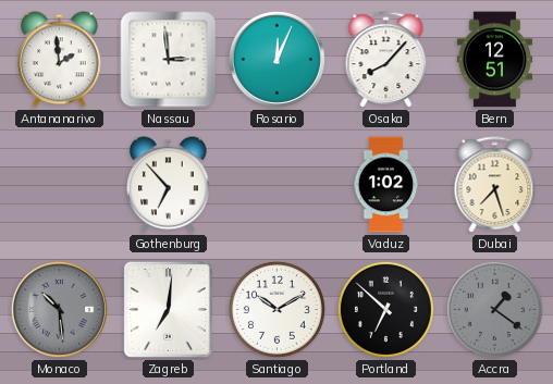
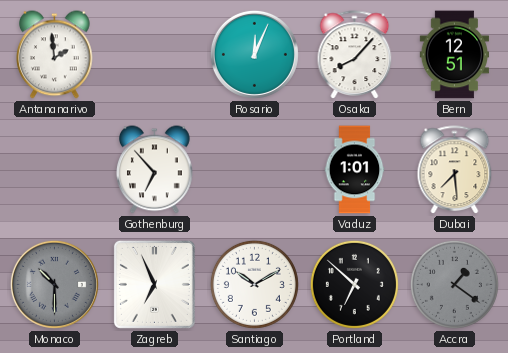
Nassau: 2:59 -> none
Vaduz: 1:02 -> 1:01
Dubai: 7:27 -> 7:29
Monaco: 10:29 -> 10:30
Zagreb: 7:01 -> 6:56
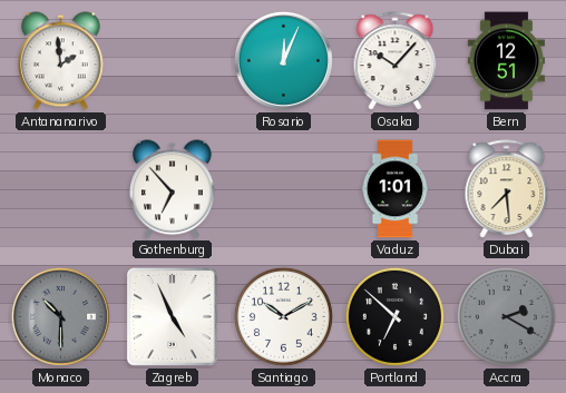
Osaka: 8:07 -> 10:07
Zagreb: 6:56 -> 4:56
Accra: 1:21 -> 2:20
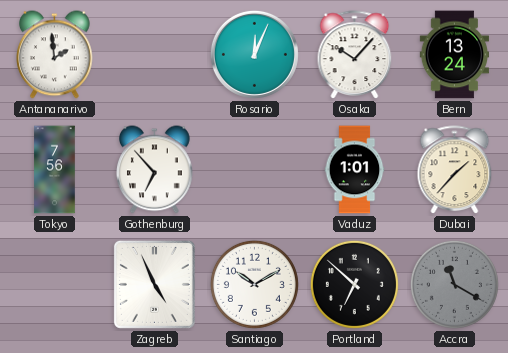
Bern: 12:51 -> 13:24
Tokyo: none -> 7:56
Dubai: 7:29 -> 1:37
Monaco: 10:30 -> none
Accra: 2:20 -> 11:20
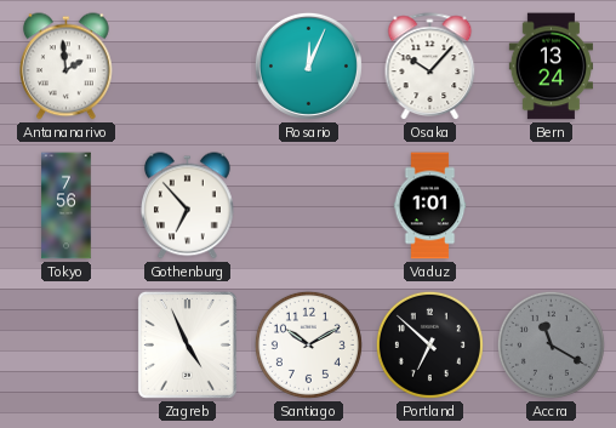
Dubai: 1:37 -> none
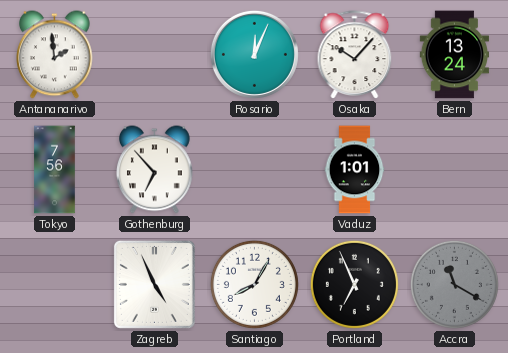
Santiago: 10:10 -> 8:05
Portland: 6:52 -> 6:56
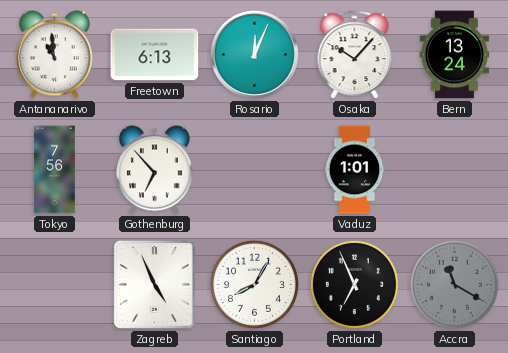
Antananarivo: 1:59 -> 10:59
Freetown: none -> 6:13
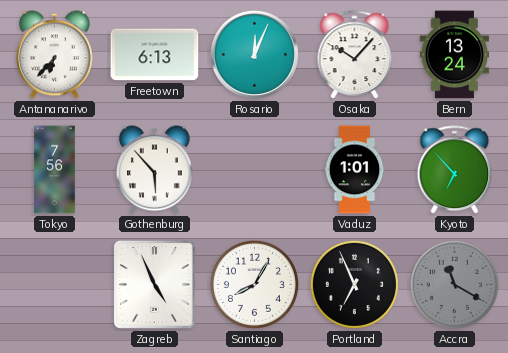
Antananarivo: 10:59 -> 6:37
Gothenburg: 6:53 -> 5:53
Kyoto: none -> 6:53
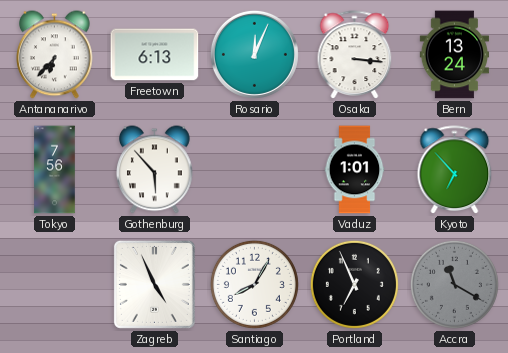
Osaka: 10:07 -> 3:16
